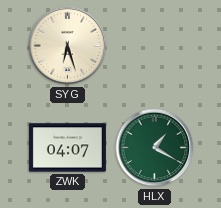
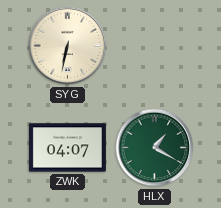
SYG: 6:27 -> 6:32
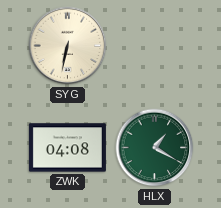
ZWK: 04:07 -> 04:08
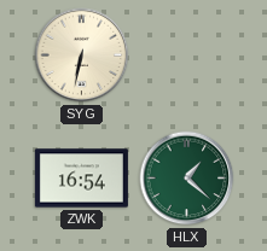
ZWK: 04:08 -> 16:54
HLX: 1:20 -> 1:22
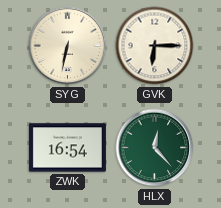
GVK: none -> 6:15
HLX: 1:22 -> 12:23
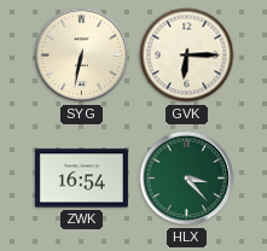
HLX: 12:23 -> 3:23
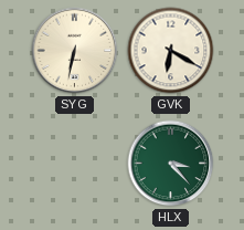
GVK: 6:15 -> 6:20
ZWK: 16:54 -> none
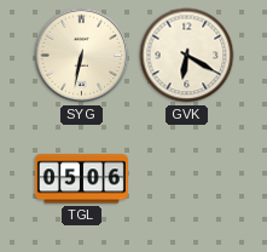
TGL: none -> 05:06
HLX: 3:23 -> none
